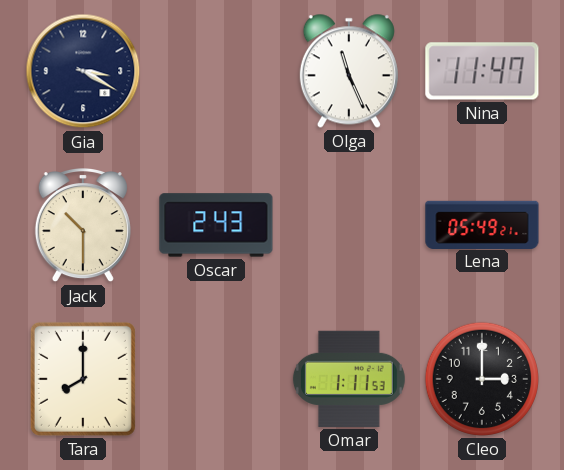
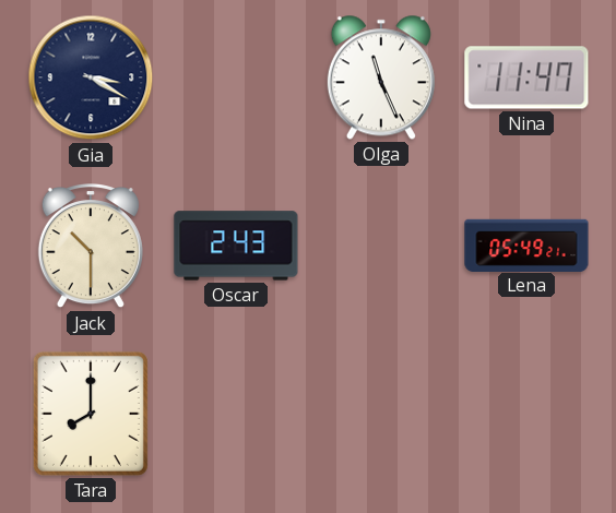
Omar: 1:11 -> none
Cleo: 3:00 -> none
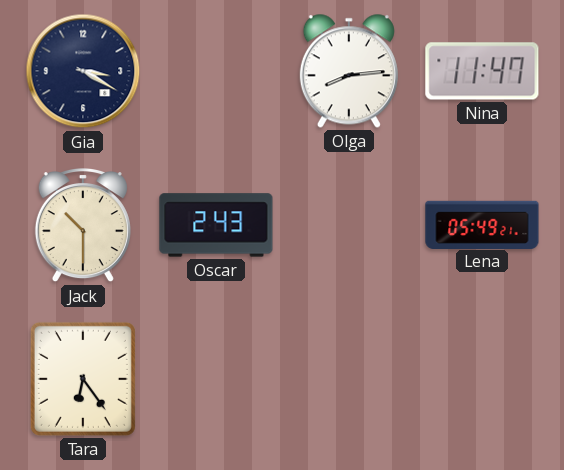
Olga: 11:26 -> 8:14
Tara: 8:00 -> 6:24
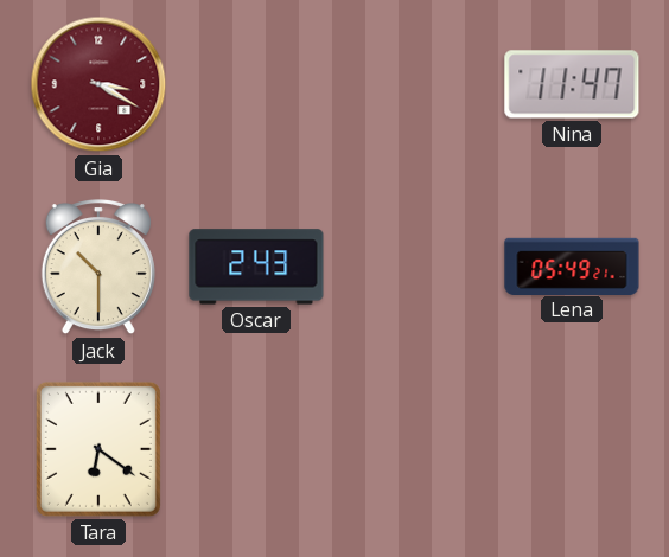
Gia dial: navy -> burgundy
Olga: 8:14 -> none
Tara: 6:24 -> 6:21
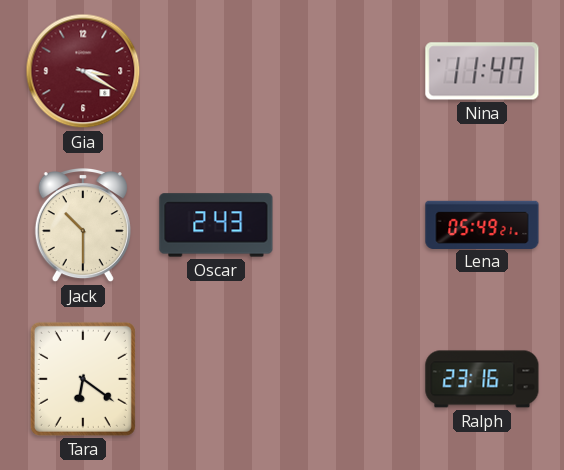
Ralph: none -> 23:16
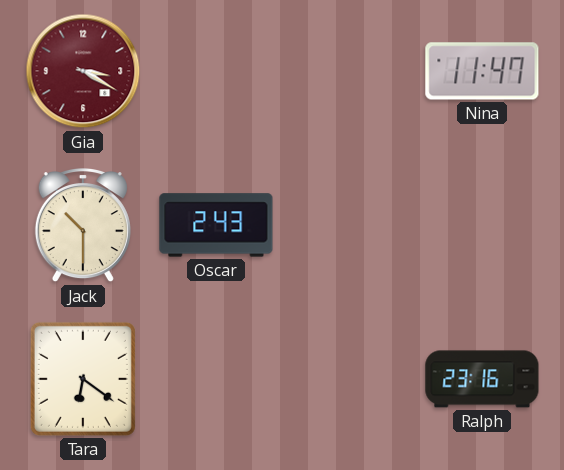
Lena: 05:49 -> none
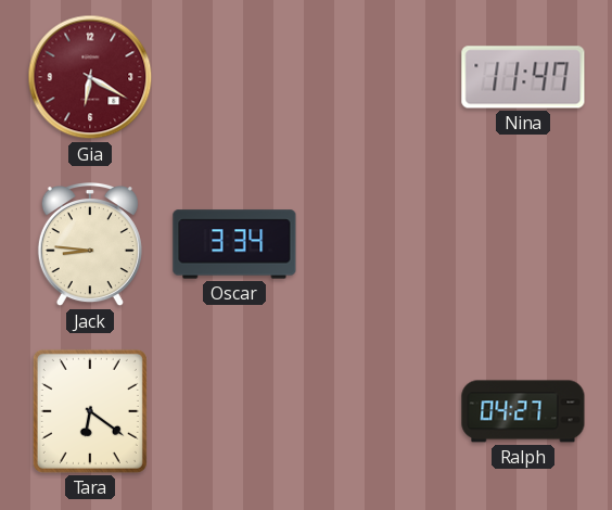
Gia: 3:20 -> 6:20
Jack: 10:30 -> 8:46
Oscar: 2:43 -> 3:34
Ralph: 23:16 -> 04:27
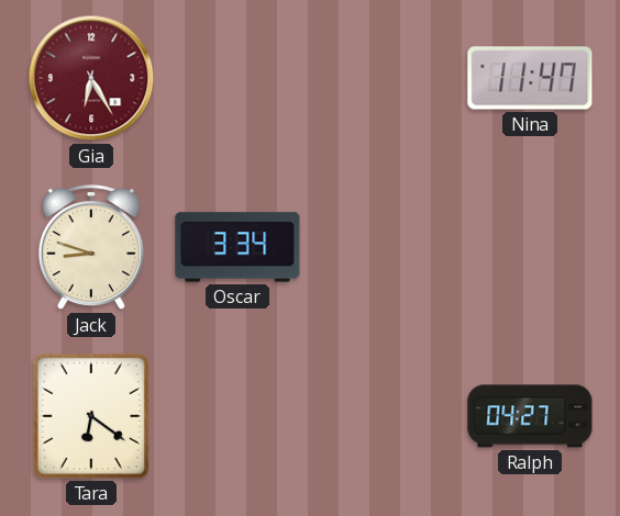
Gia: 6:20 -> 6:25
Jack: 8:46 -> 8:48
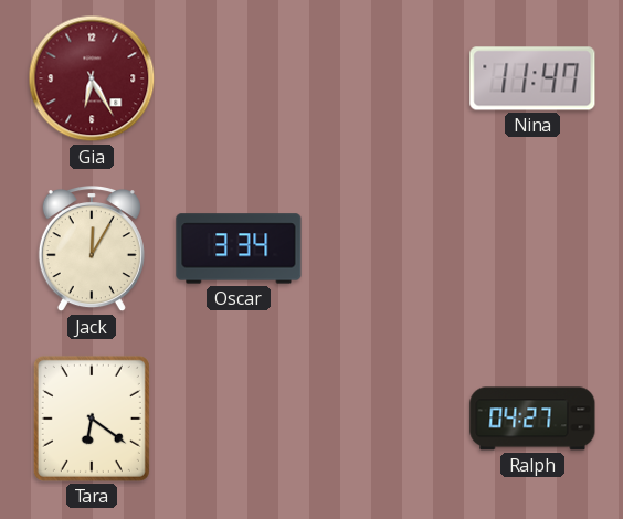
Jack: 8:48 -> 12:05
